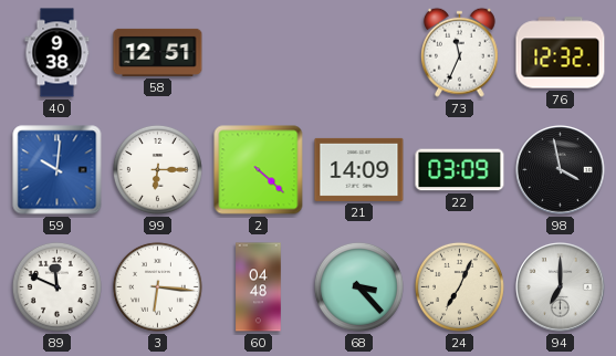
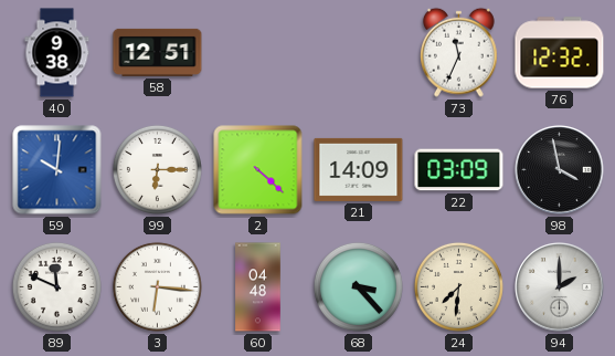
24: 7:04 -> 7:31
94: 7:00 -> 2:00
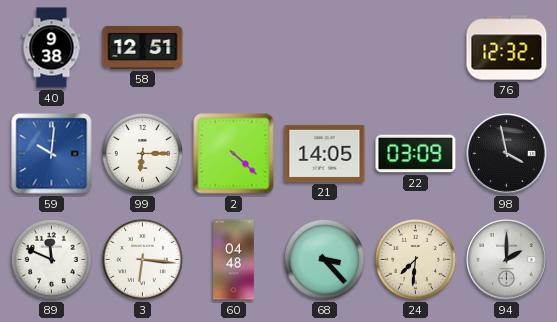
73: 11:34 -> none
21: 14:09 -> 14:05
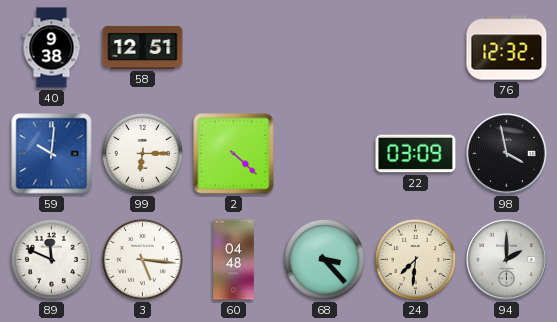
21: 14:05 -> none
3: 6:16 -> 5:16
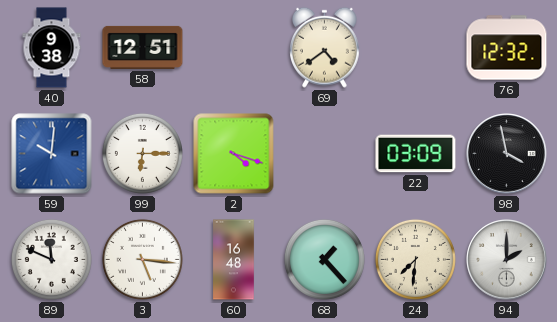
69: none -> 4:39
2: 4:22 -> 4:18
60: 04:48 -> 16:48
68: 3:23 -> 1:23
